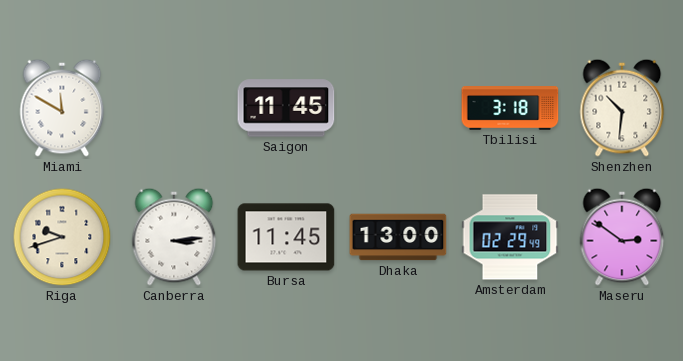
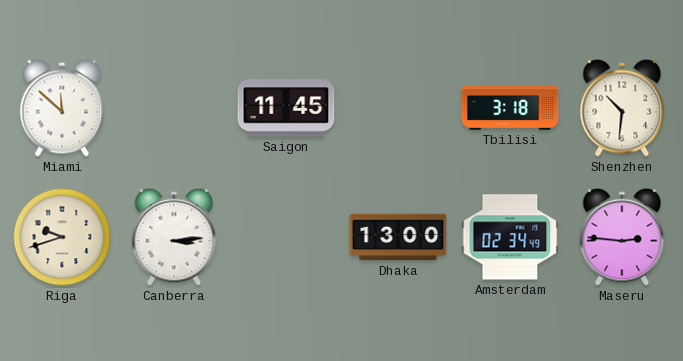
Miami: 11:50 -> 11:52
Bursa: 11:45 -> none
Amsterdam: 02:29 -> 02:34
Maseru: 2:51 -> 2:46
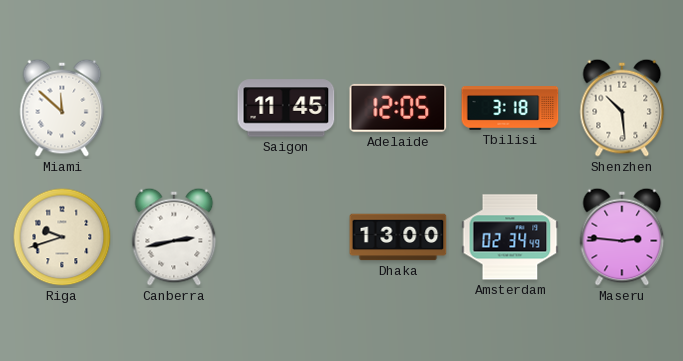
Adelaide: none -> 12:05
Shenzhen: 10:31 -> 10:29
Canberra: 3:14 -> 2:43
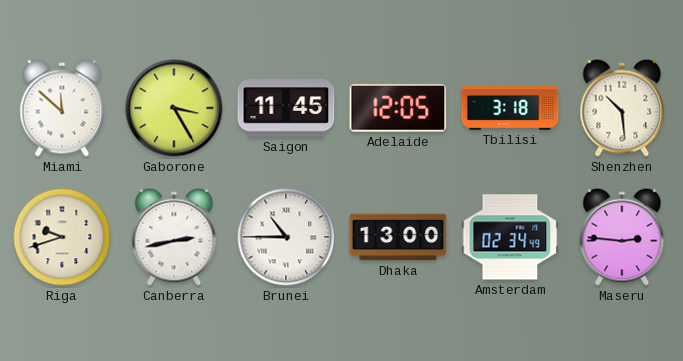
Gaborone: none -> 3:25
Brunei: none -> 10:45
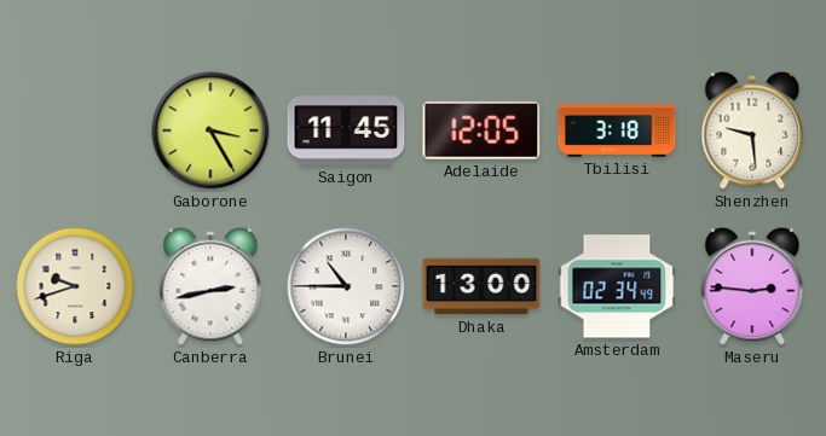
Miami: 11:52 -> none
Shenzhen: 10:29 -> 9:29
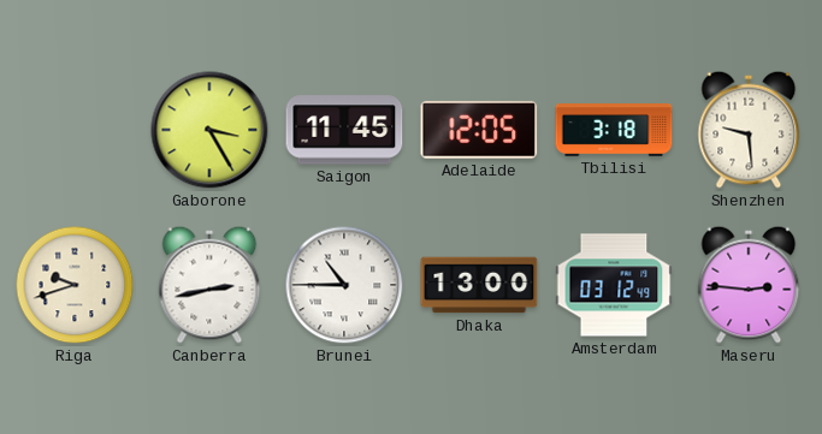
Amsterdam: 02:34 -> 03:12
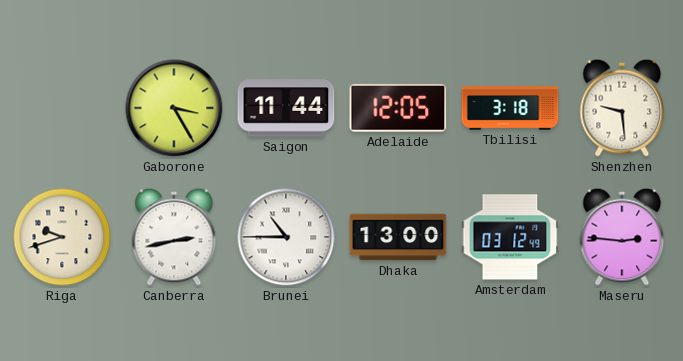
Saigon: 11:45 -> 11:44
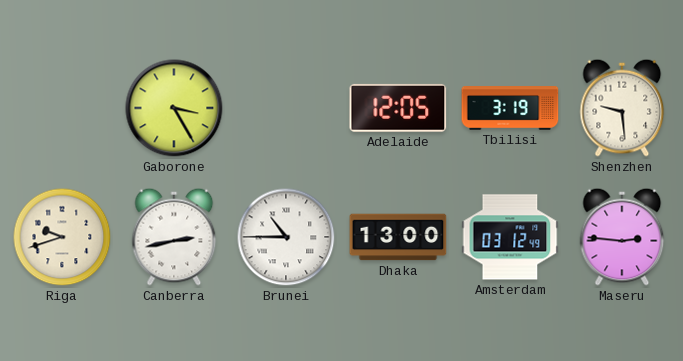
Saigon: 11:44 -> none
Tbilisi: 3:18 -> 3:19
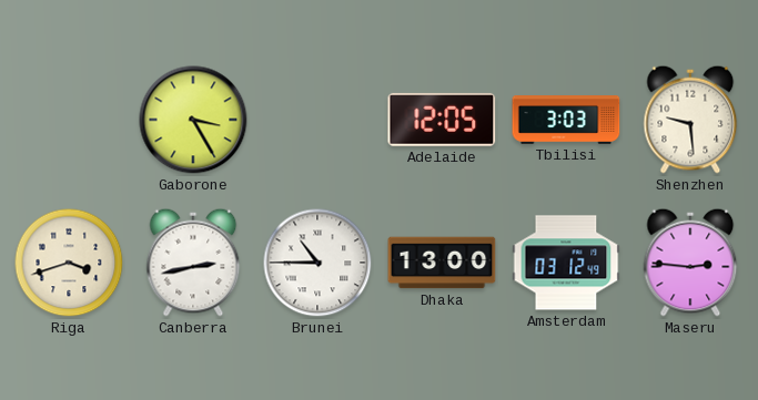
Tbilisi: 3:19 -> 3:03
Riga: 9:42 -> 3:42
